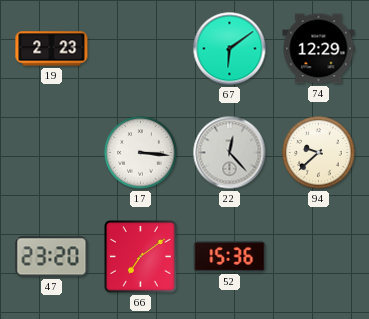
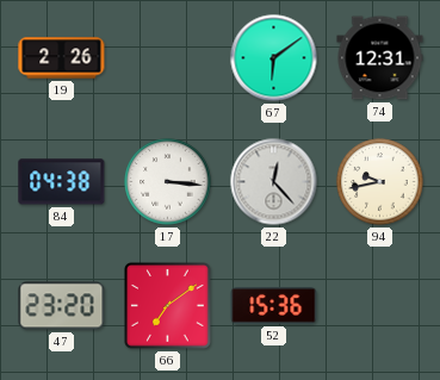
19: 2:23 -> 2:26
74: 12:29 -> 12:31
84: none -> 04:38
94: 9:38 -> 9:43
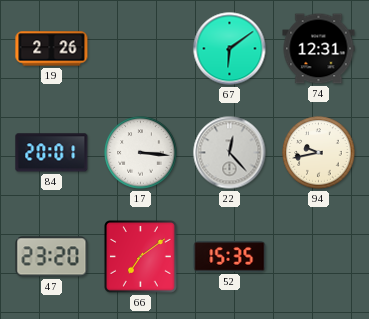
84: 04:38 -> 20:01
52: 15:36 -> 15:35
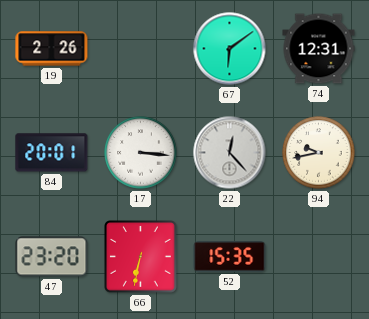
66: 7:09 -> 6:32
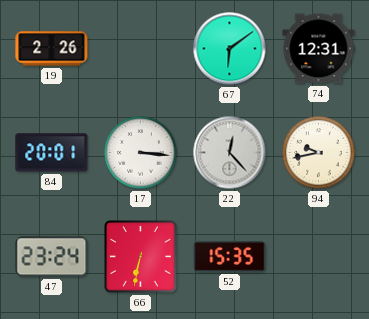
47: 23:20 -> 23:24
